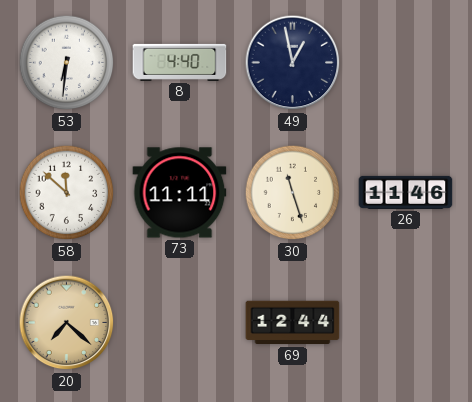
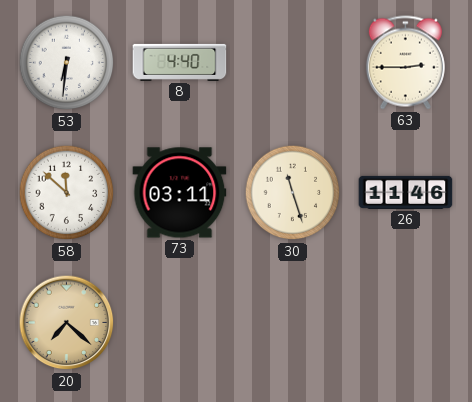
49: 12:58 -> none
63: none -> 2:45
73: 11:11 -> 03:11
69: 12:44 -> none
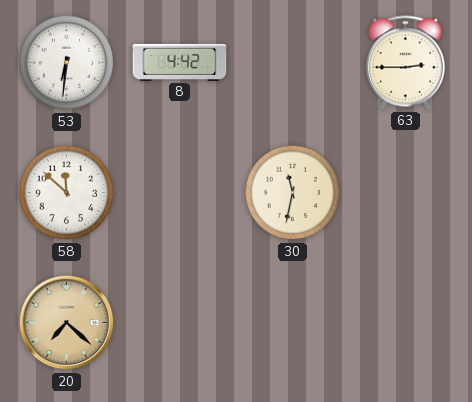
8: 4:40 -> 4:42
73: 03:11 -> none
30: 11:27 -> 11:32
26: 11:46 -> none
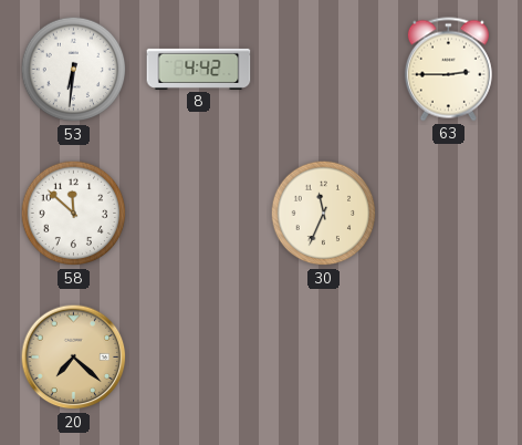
30: 11:32 -> 11:34
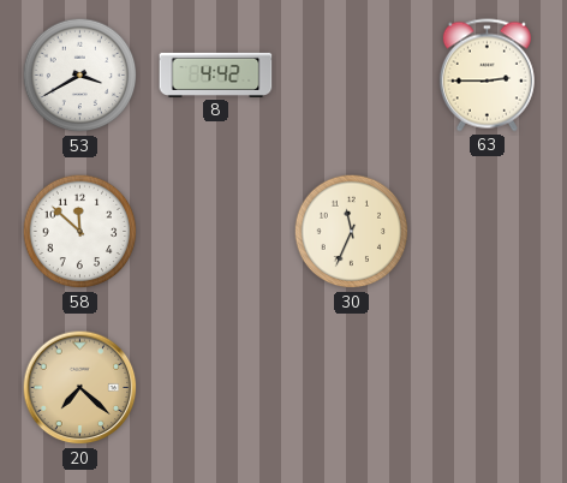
53: 6:31 -> 3:40
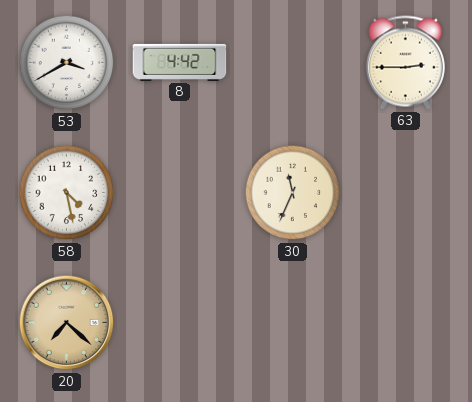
58: 11:52 -> 4:28
